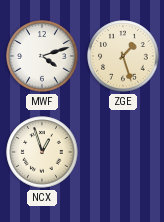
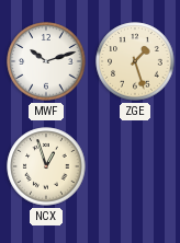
MWF: 4:12 -> 10:12
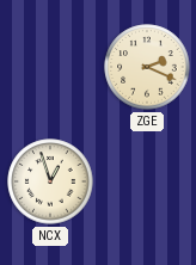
MWF: 10:12 -> none
ZGE: 1:27 -> 2:19
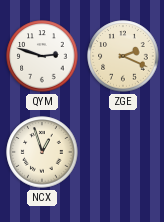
QYM: none -> 2:48
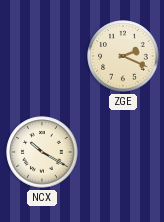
QYM: 2:48 -> none
NCX: 12:57 -> 10:20
